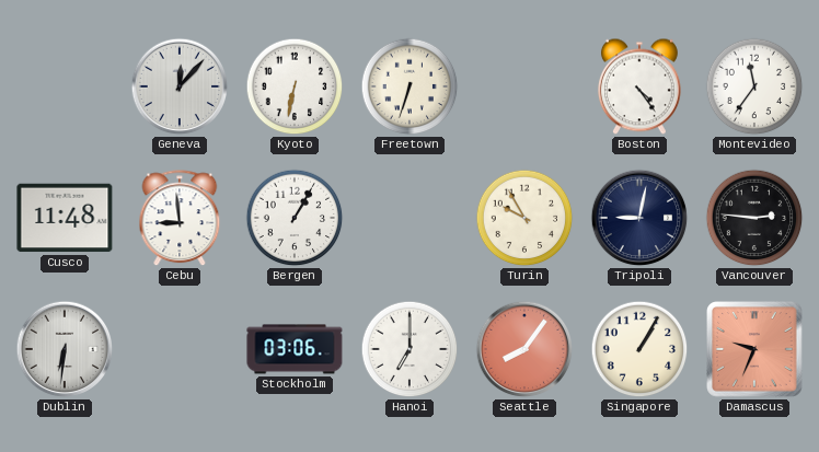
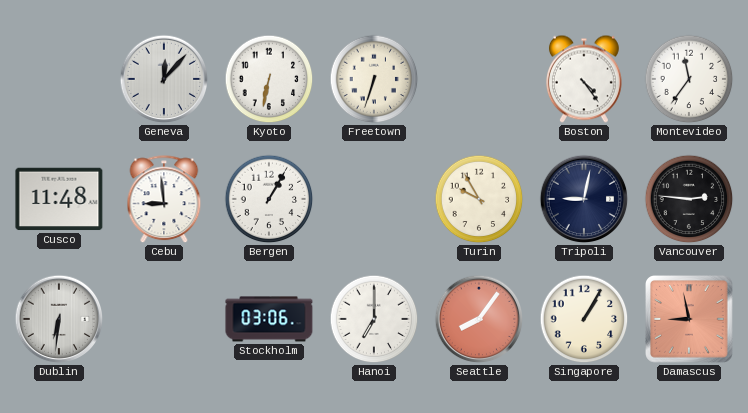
Damascus: 9:34 -> 8:58
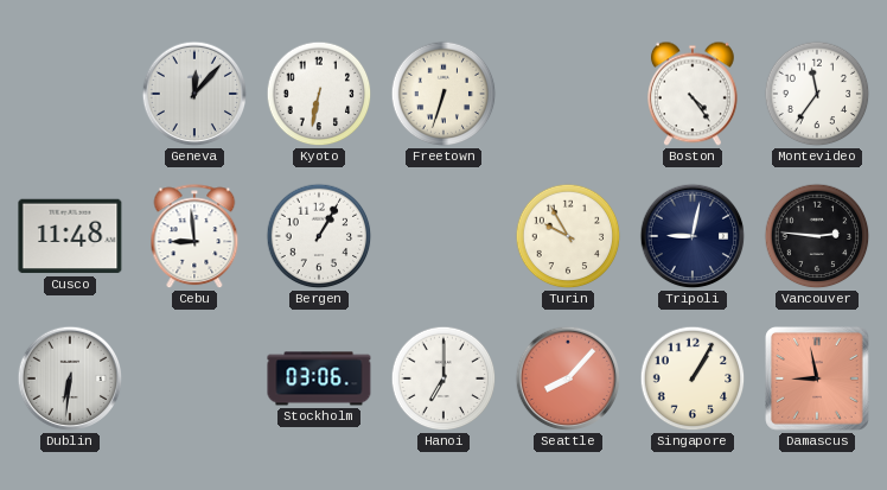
Seattle: 8:06 -> 8:07
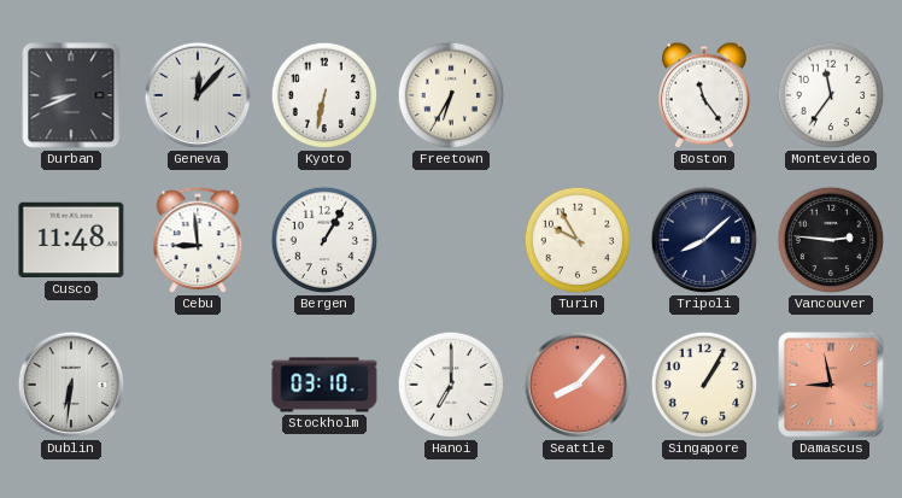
Durban: none -> 8:41
Freetown: 6:33 -> 6:35
Boston: 4:24 -> 11:24
Tripoli: 9:02 -> 8:08
Stockholm: 03:06 -> 03:10
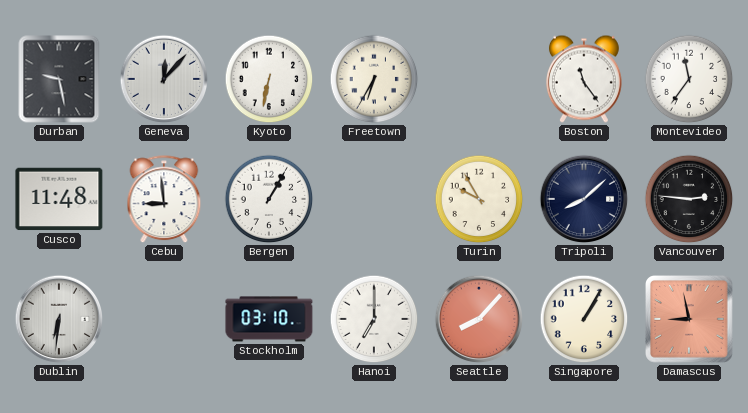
Durban: 8:41 -> 9:28
